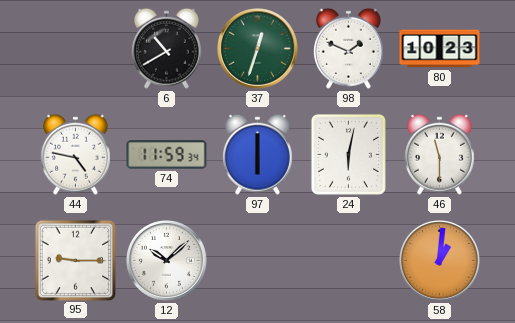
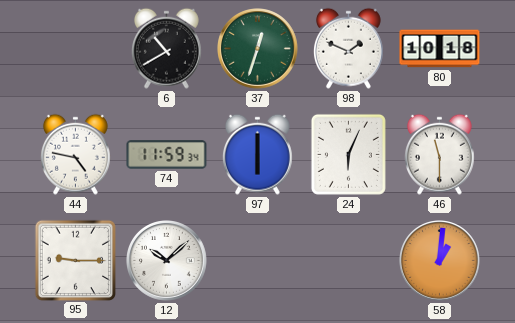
80: 10:23 -> 10:18
24: 6:02 -> 6:04
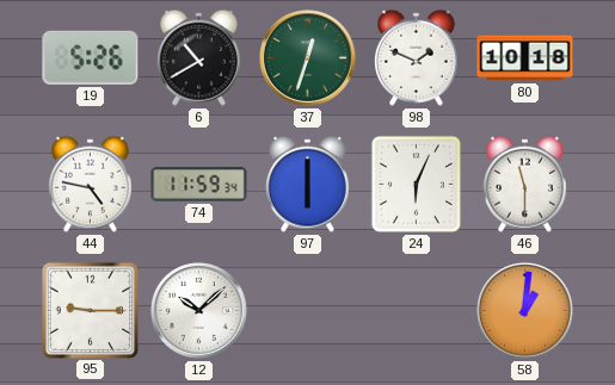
19: none -> 5:26
